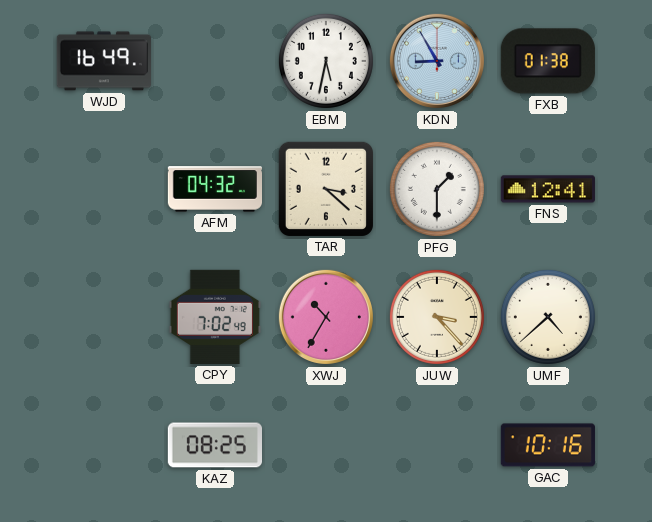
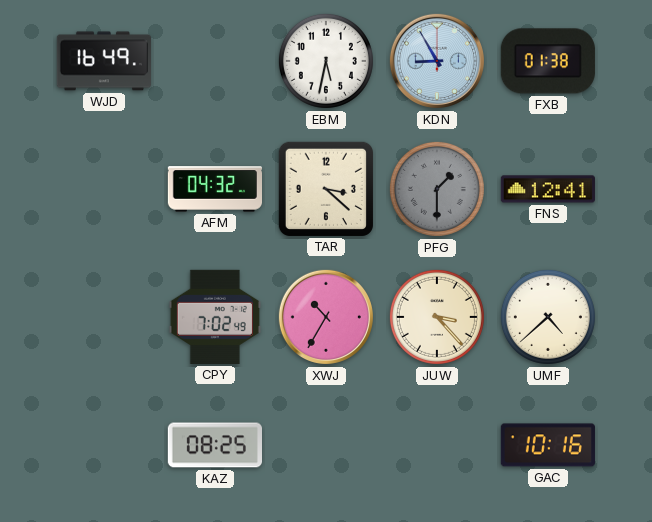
PFG dial: white -> grey
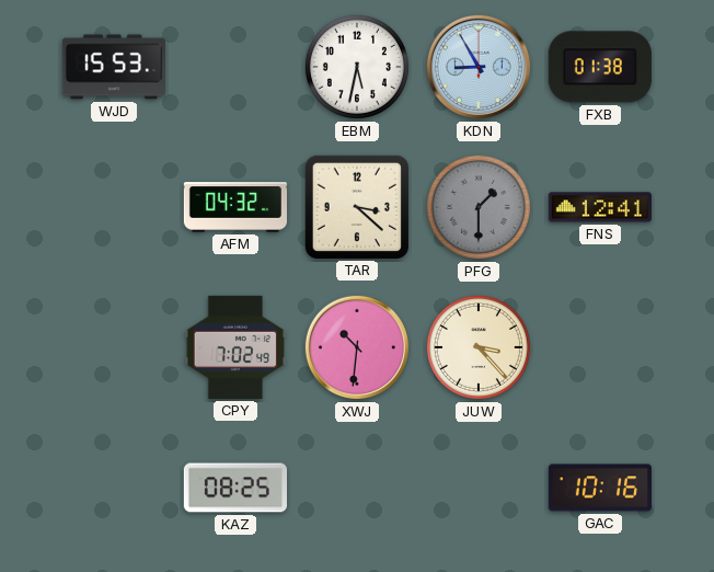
WJD: 16:49 -> 15:53
XWJ: 10:35 -> 10:31
UMF: 4:38 -> none
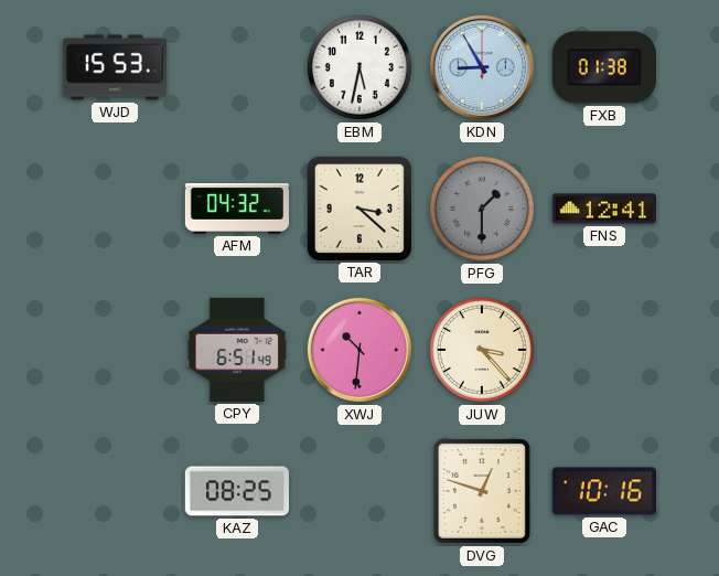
CPY: 7:02 -> 6:51
DVG: none -> 12:48
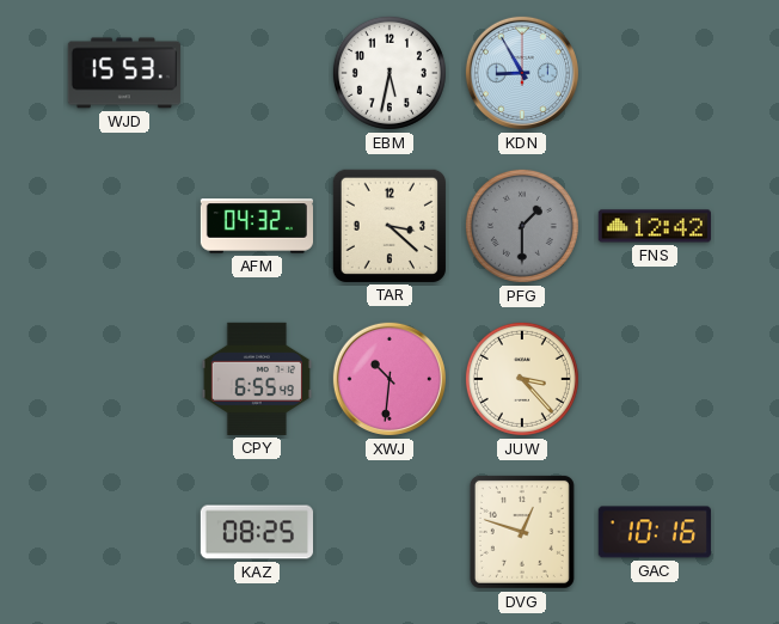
FXB: 01:38 -> none
FNS: 12:41 -> 12:42
CPY: 6:51 -> 6:55
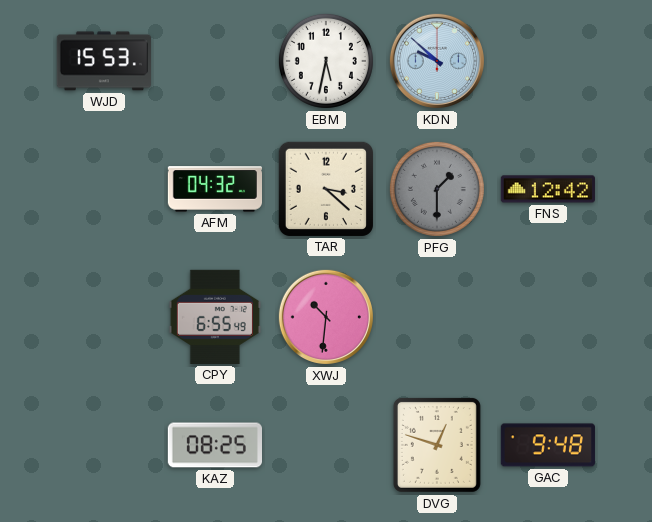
KDN: 8:55 -> 9:52
JUW: 3:23 -> none
GAC: 10:16 -> 9:48
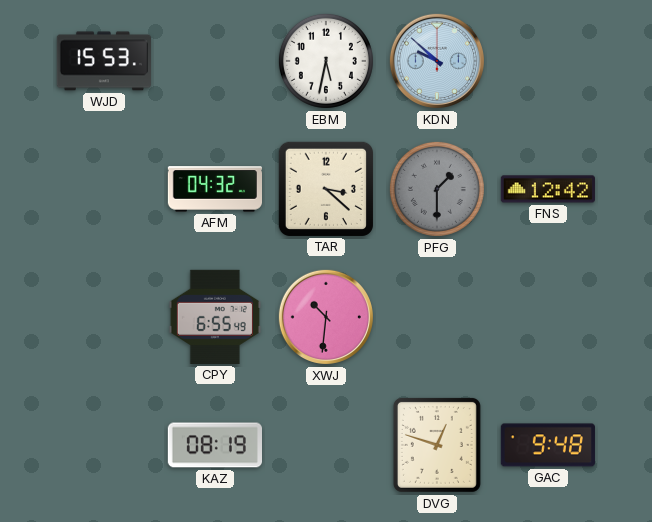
KAZ: 08:25 -> 08:19
